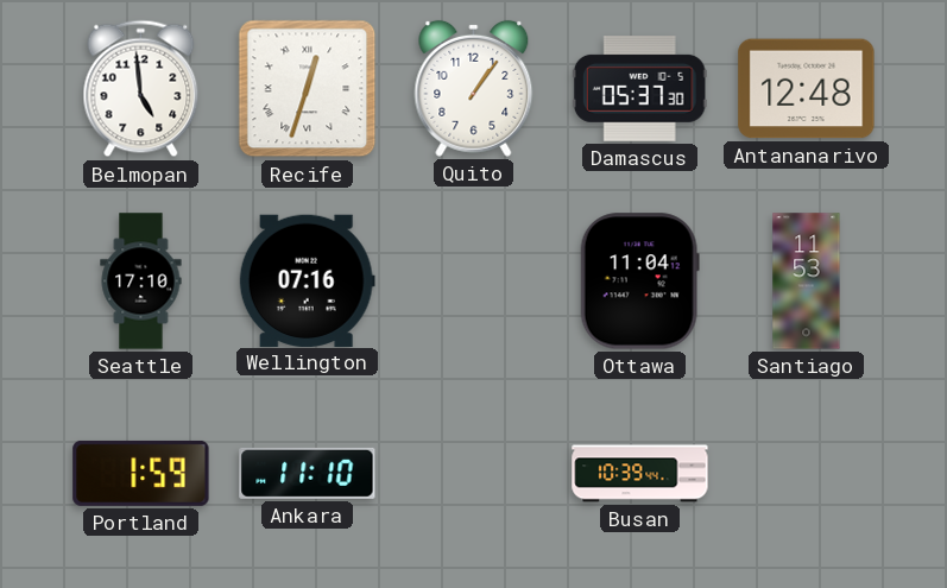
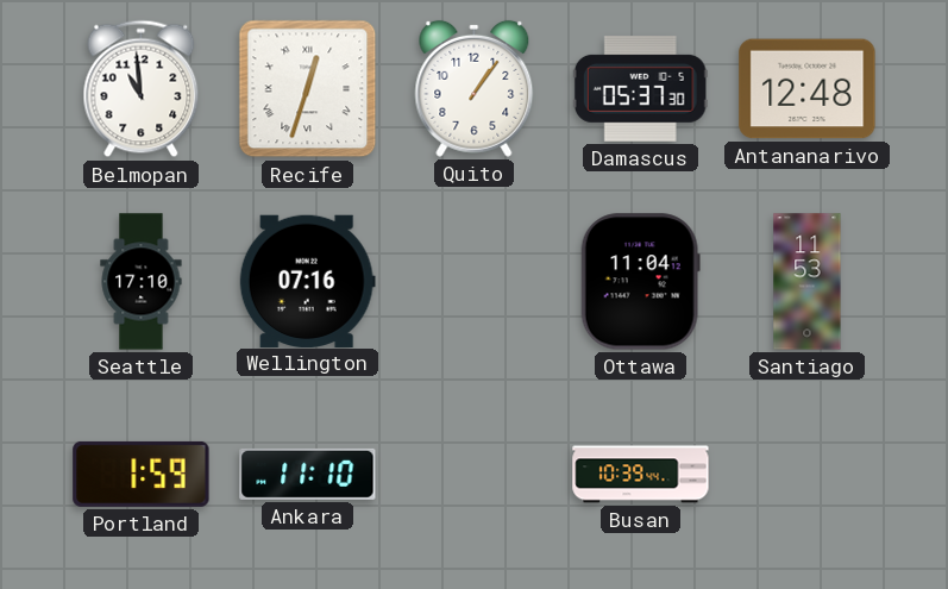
Belmopan: 4:59 -> 10:59
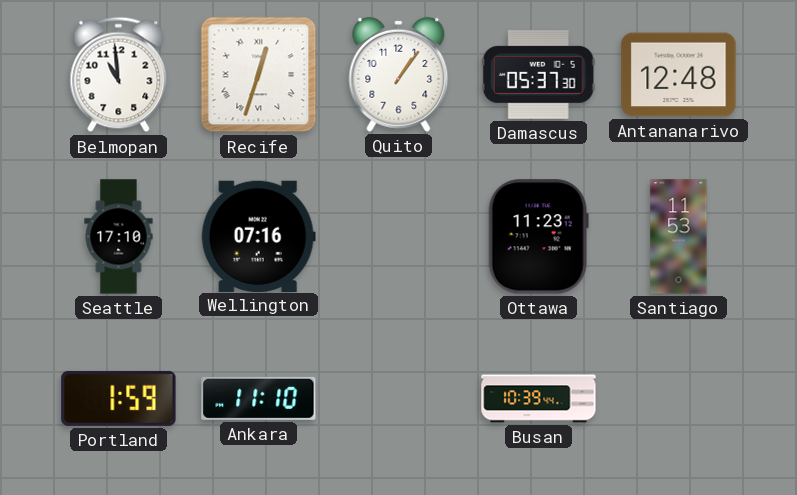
Ottawa: 11:04 -> 11:23
